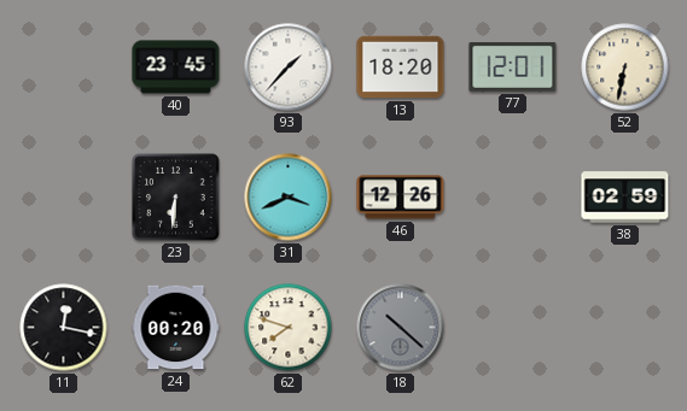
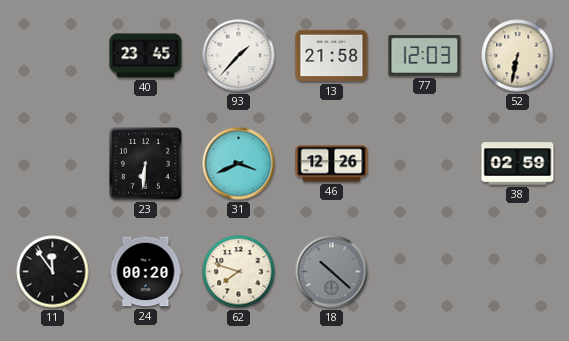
13: 18:20 -> 21:58
77: 12:01 -> 12:03
11: 12:17 -> 11:54
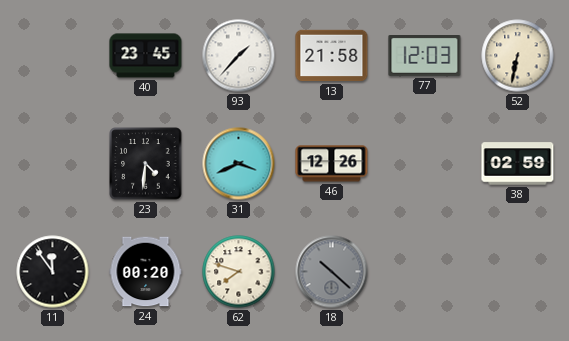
23: 6:31 -> 4:31
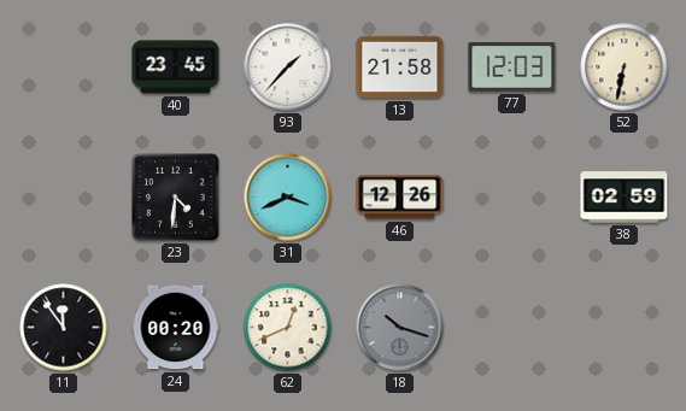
62: 7:48 -> 12:41
18: 10:22 -> 10:18
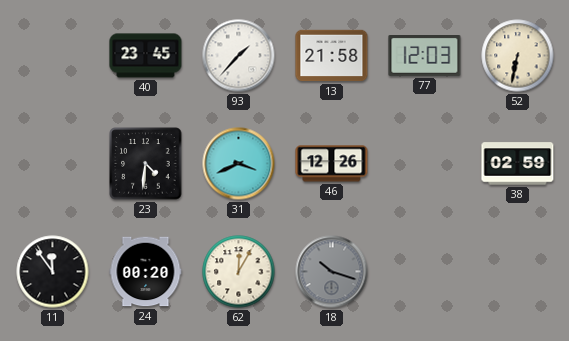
62: 12:41 -> 12:05
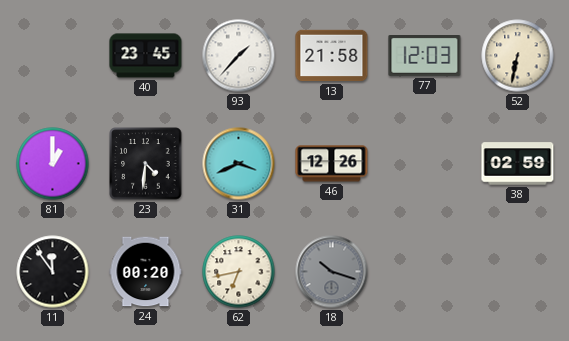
81: none -> 1:00
62: 12:05 -> 6:43
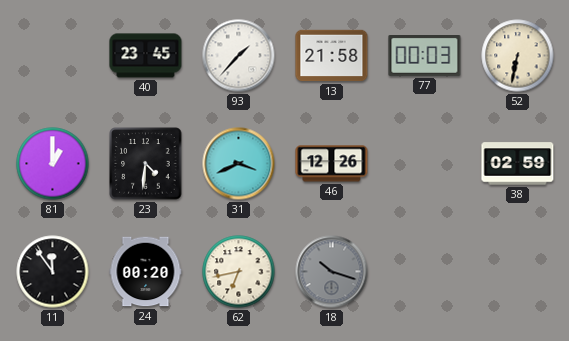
77: 12:03 -> 00:03
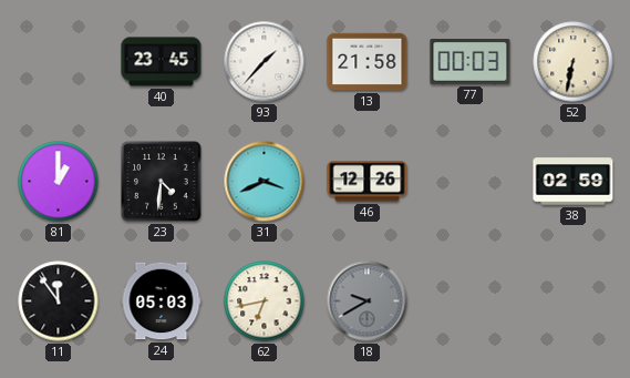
24: 00:20 -> 05:03
18: 10:18 -> 9:40
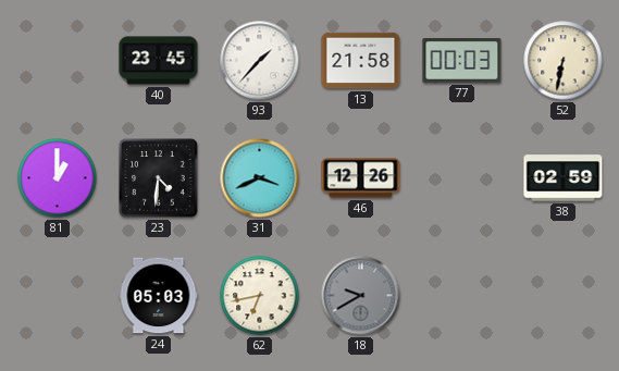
11: 11:54 -> none
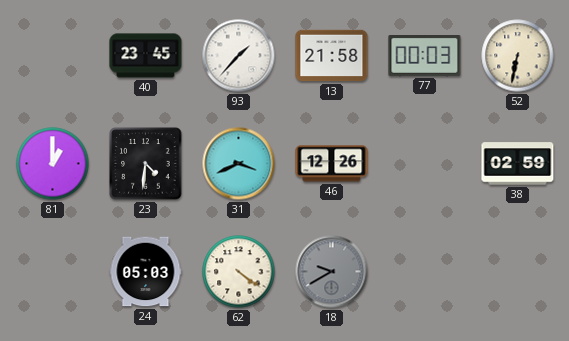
62: 6:43 -> 4:21
